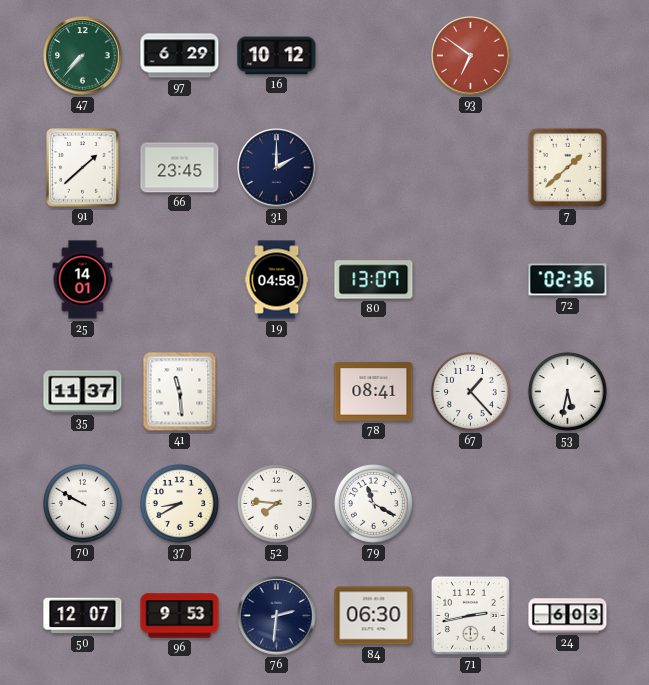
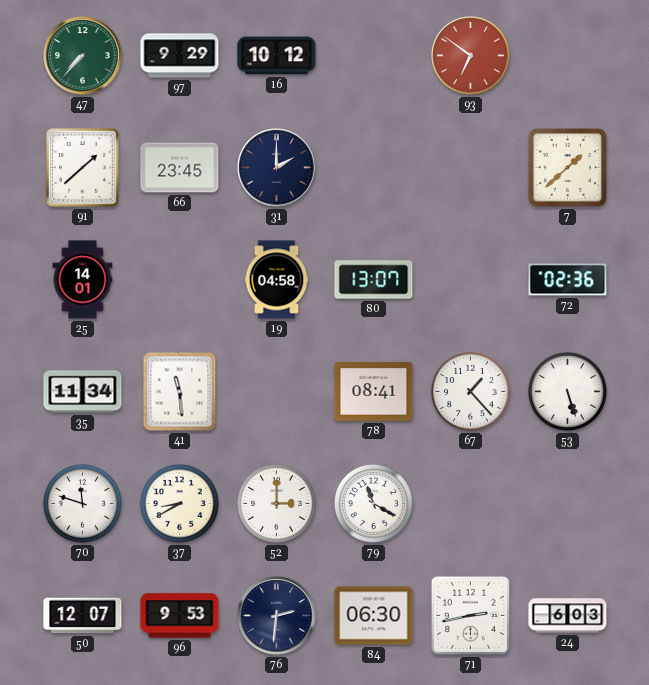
97: 6:29 -> 9:29
35: 11:37 -> 11:34
53: 5:32 -> 5:27
70: 9:50 -> 11:48
52: 7:46 -> 3:00
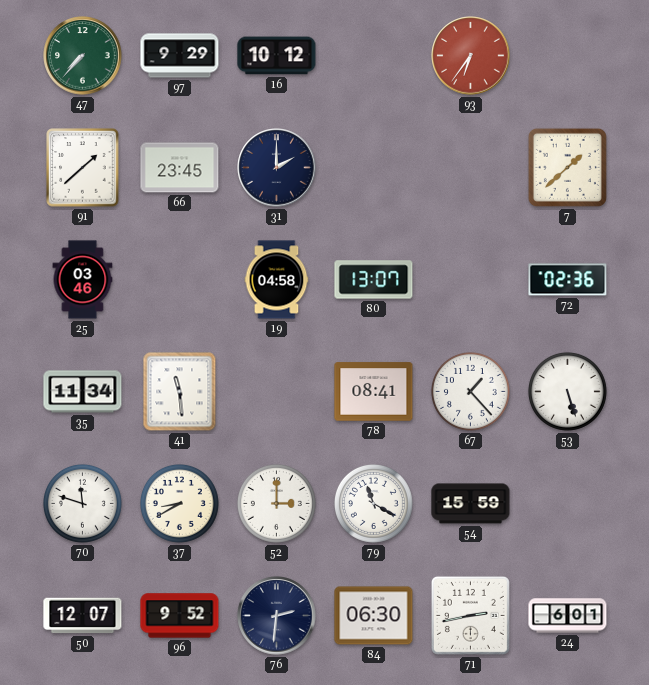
93: 6:51 -> 6:36
25: 14:01 -> 03:46
54: none -> 15:59
96: 9:53 -> 9:52
24: 6:03 -> 6:01
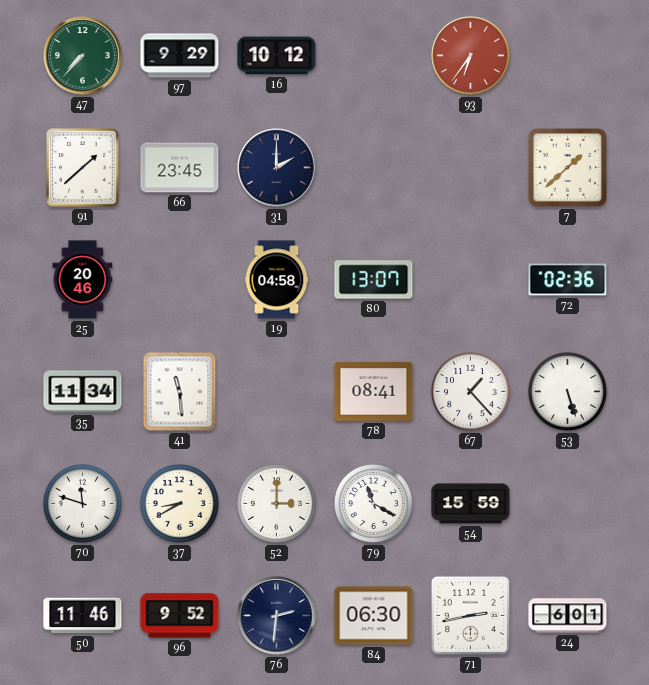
25: 03:46 -> 20:46
50: 12:07 -> 11:46
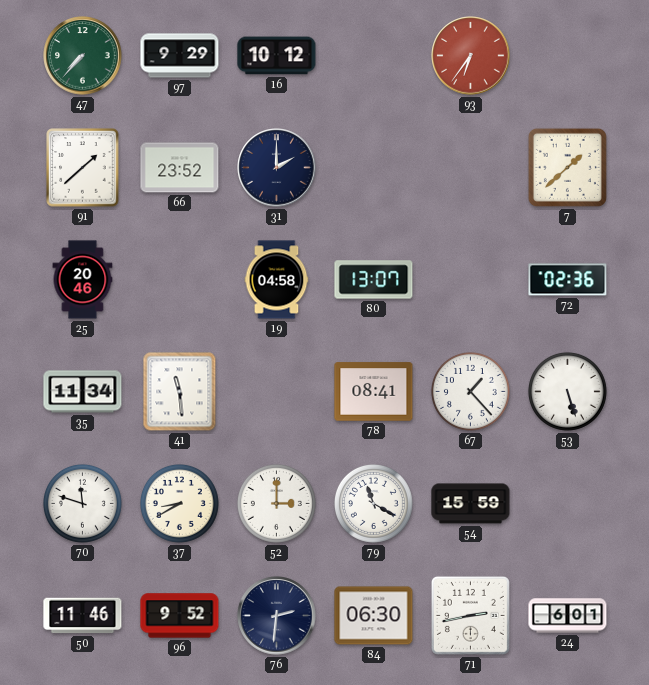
66: 23:45 -> 23:52
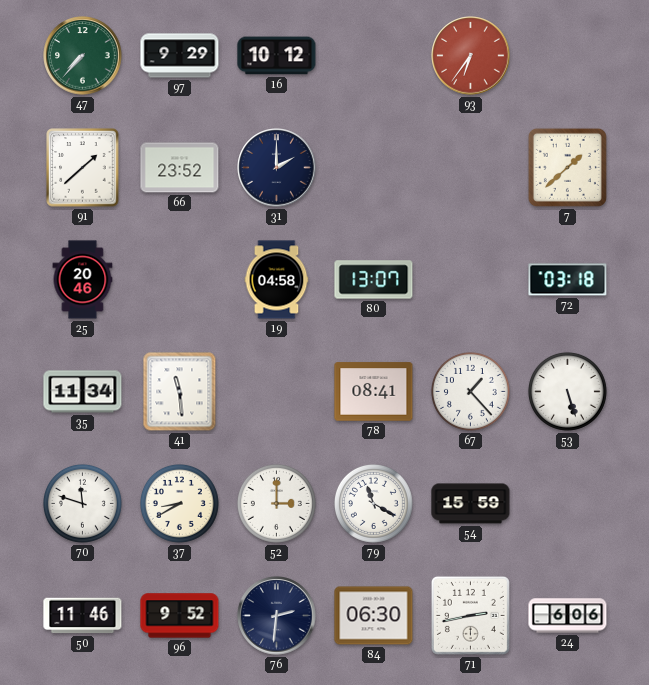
72: 02:36 -> 03:18
24: 6:01 -> 6:06
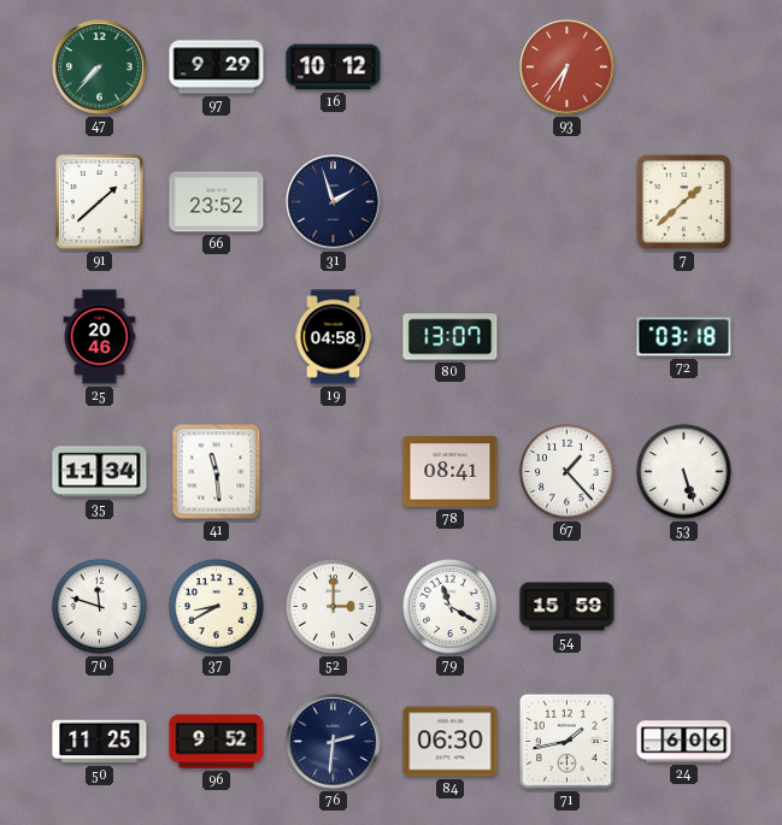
31: 2:00 -> 1:57
50: 11:46 -> 11:25
71: 2:43 -> 1:43
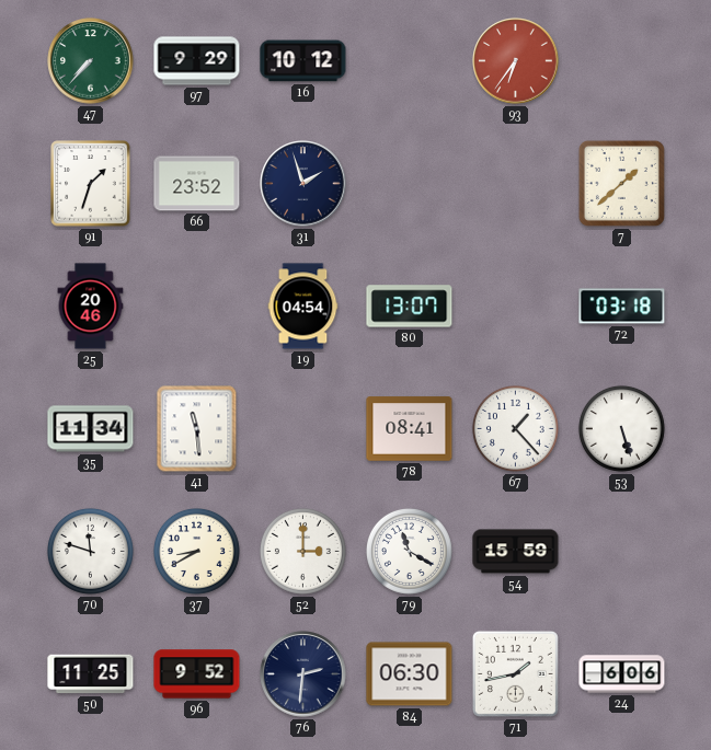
91: 1:38 -> 1:33
19: 04:58 -> 04:54
